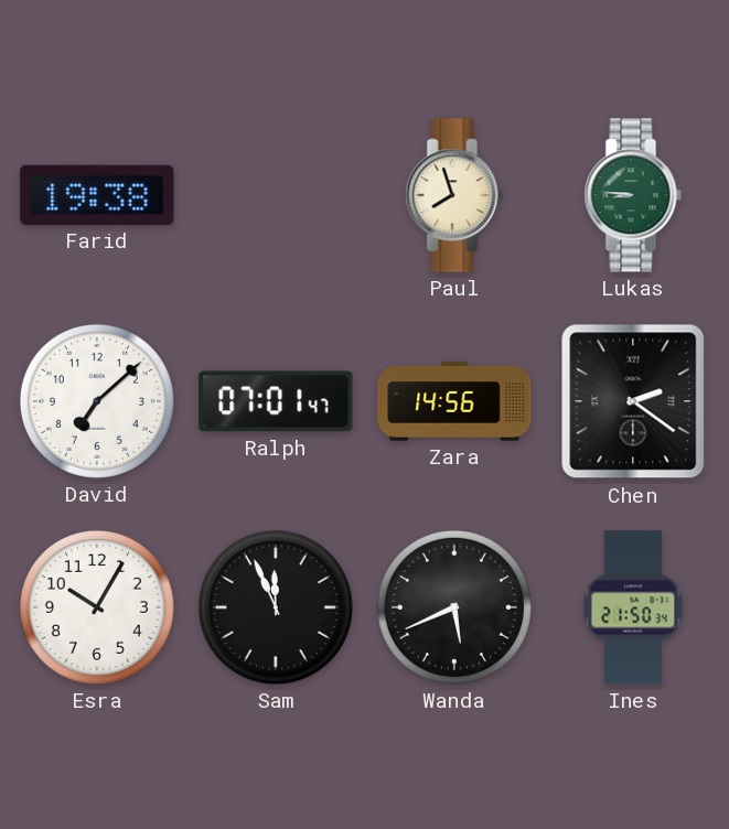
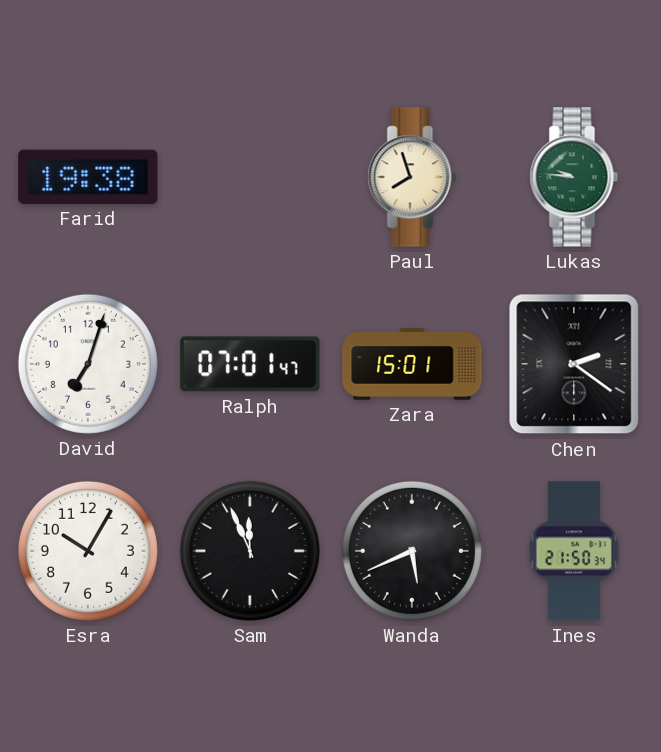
Lukas: 8:46 -> 9:46
David: 7:08 -> 7:03
Zara: 14:56 -> 15:01
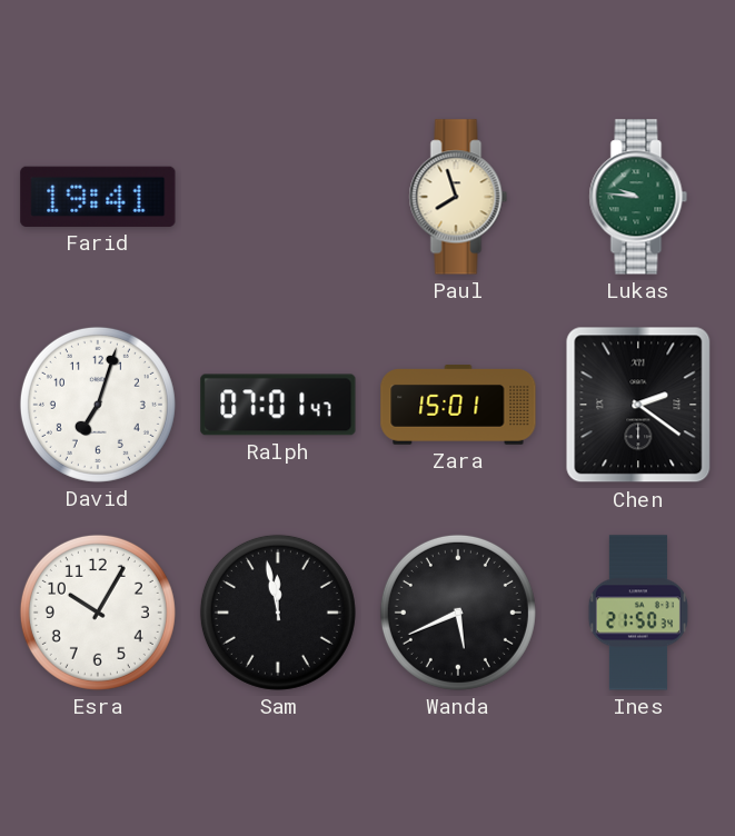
Farid: 19:38 -> 19:41
Sam: 11:56 -> 11:58
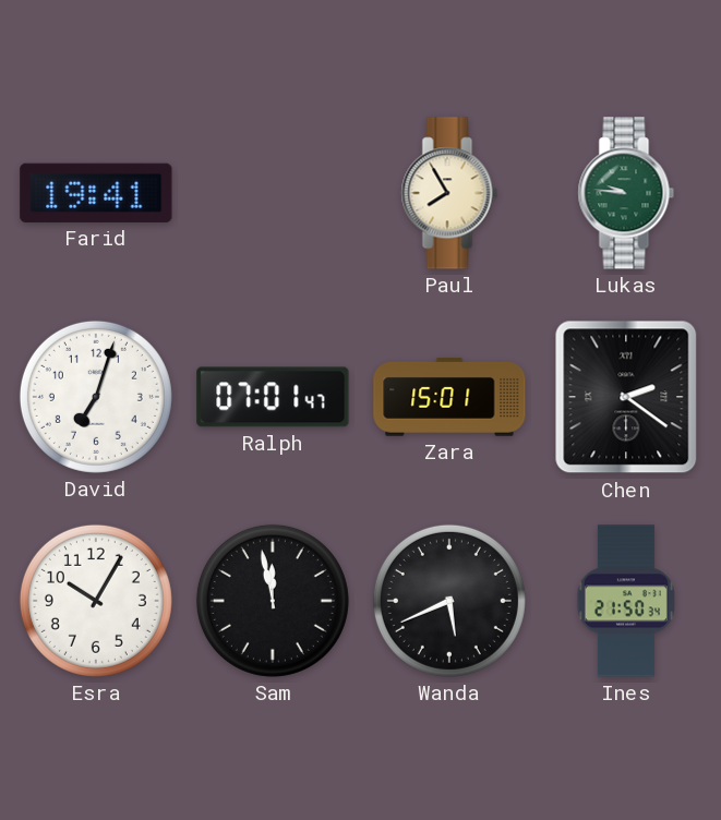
Paul: 7:57 -> 7:55
